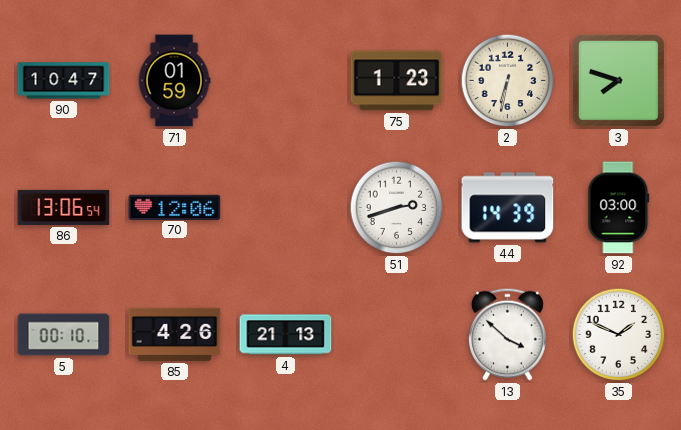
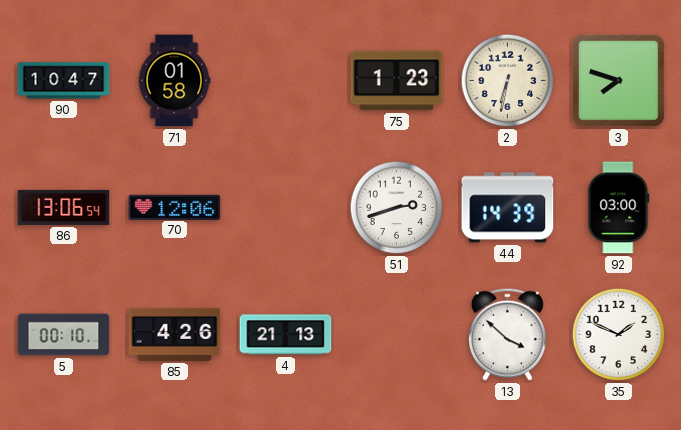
71: 01:59 -> 01:58
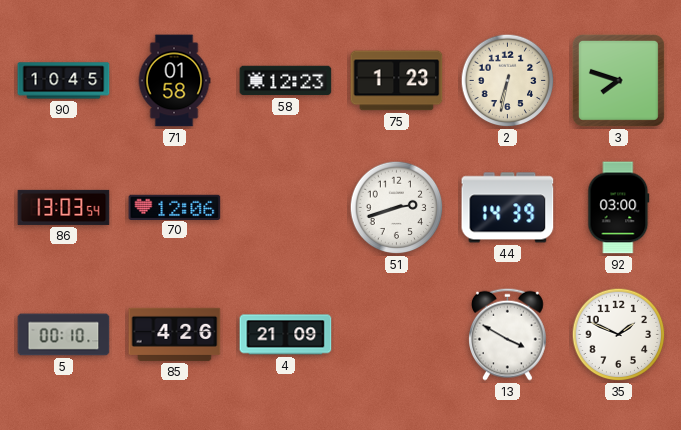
90: 10:47 -> 10:45
58: none -> 12:23
86: 13:06 -> 13:03
4: 21:13 -> 21:09
13: 3:52 -> 3:50
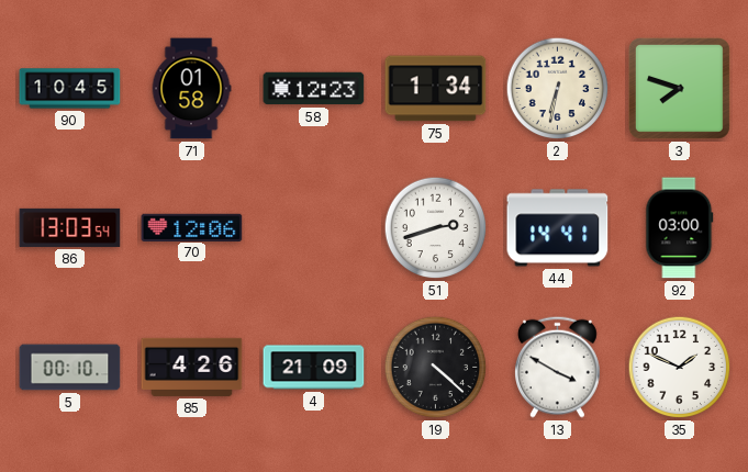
75: 1:23 -> 1:34
44: 14:39 -> 14:41
19: none -> 4:22
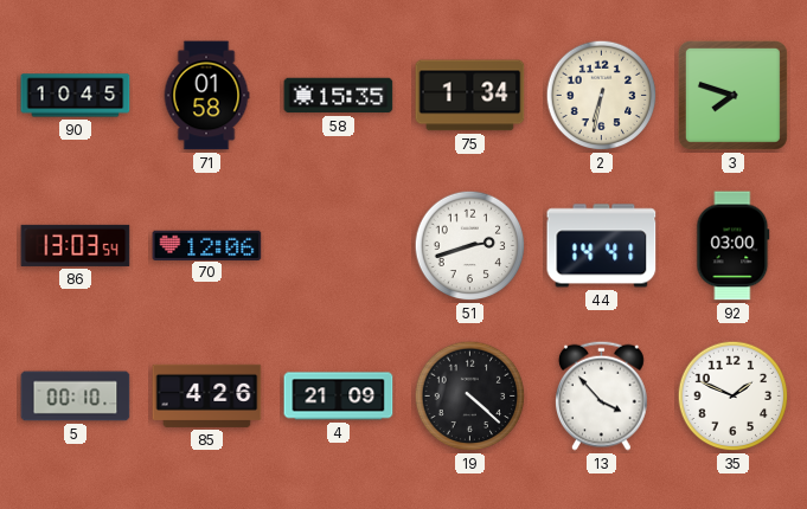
58: 12:23 -> 15:35
13: 3:50 -> 3:53
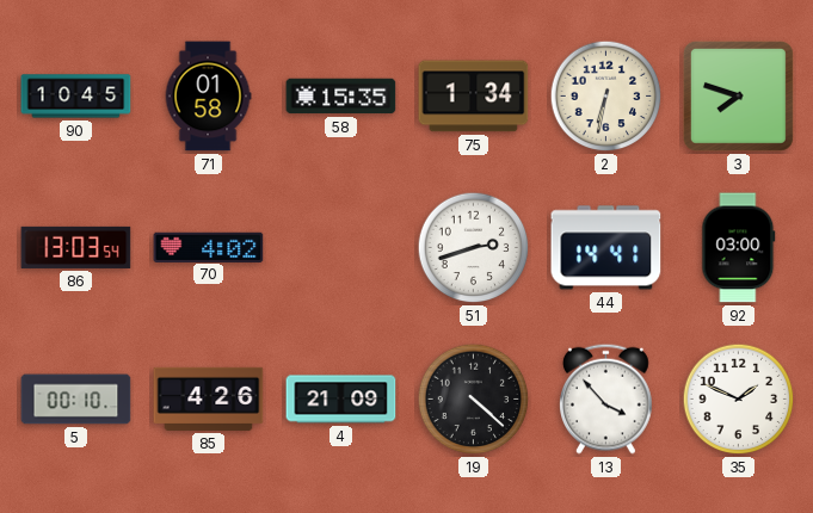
70: 12:06 -> 4:02
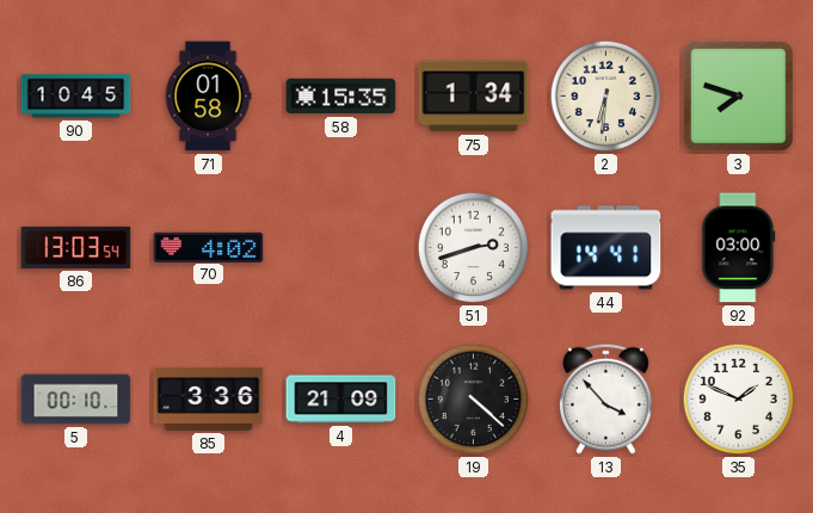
2: 6:32 -> 6:31
85: 4:26 -> 3:36
